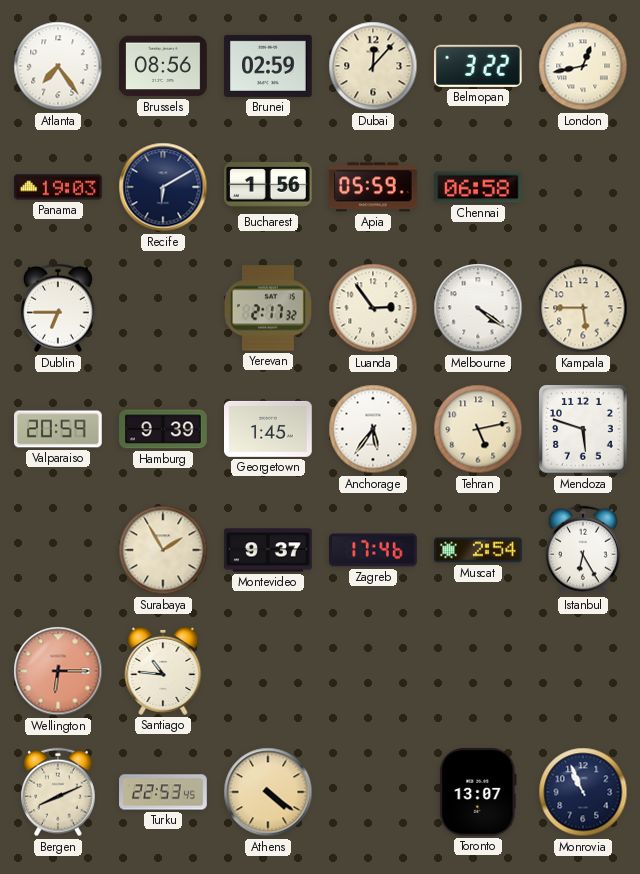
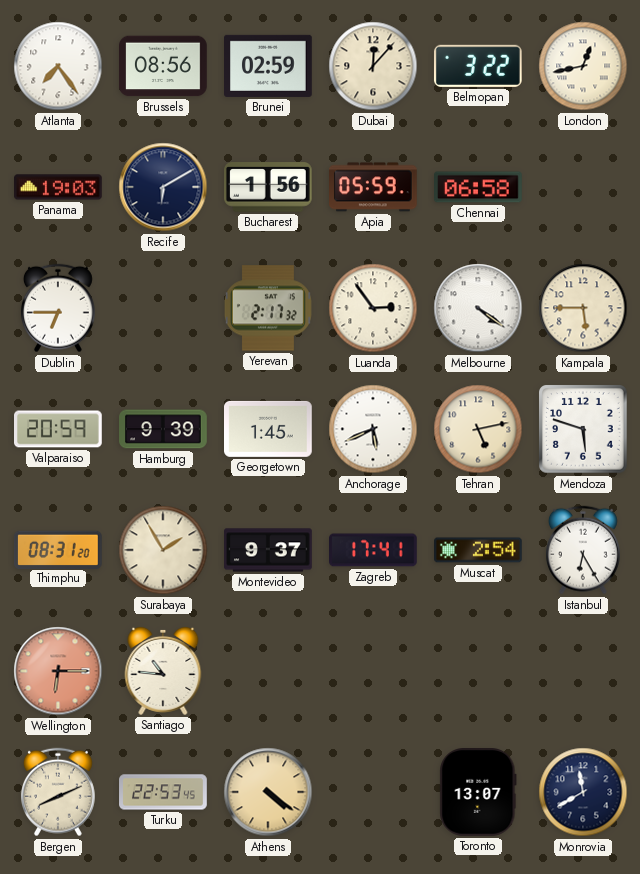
Anchorage: 5:36 -> 5:41
Thimphu: none -> 08:31
Zagreb: 17:46 -> 17:41
Monrovia: 10:56 -> 11:40
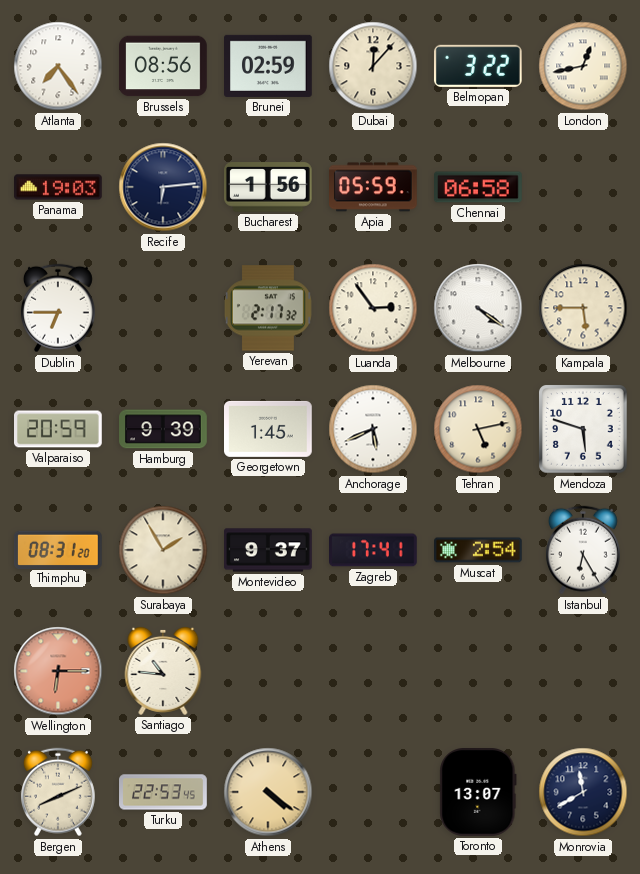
Recife: 6:10 -> 6:14
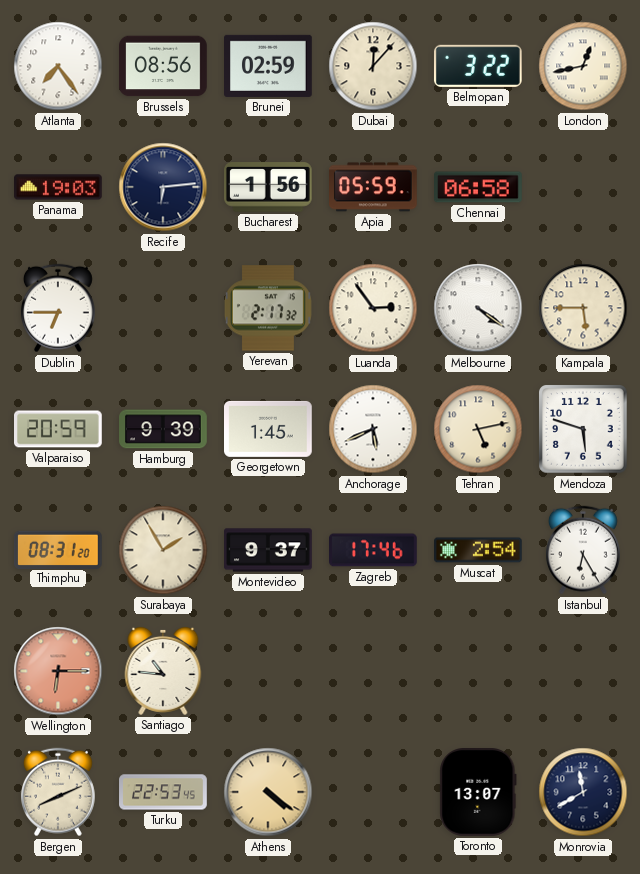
Zagreb: 17:41 -> 17:46
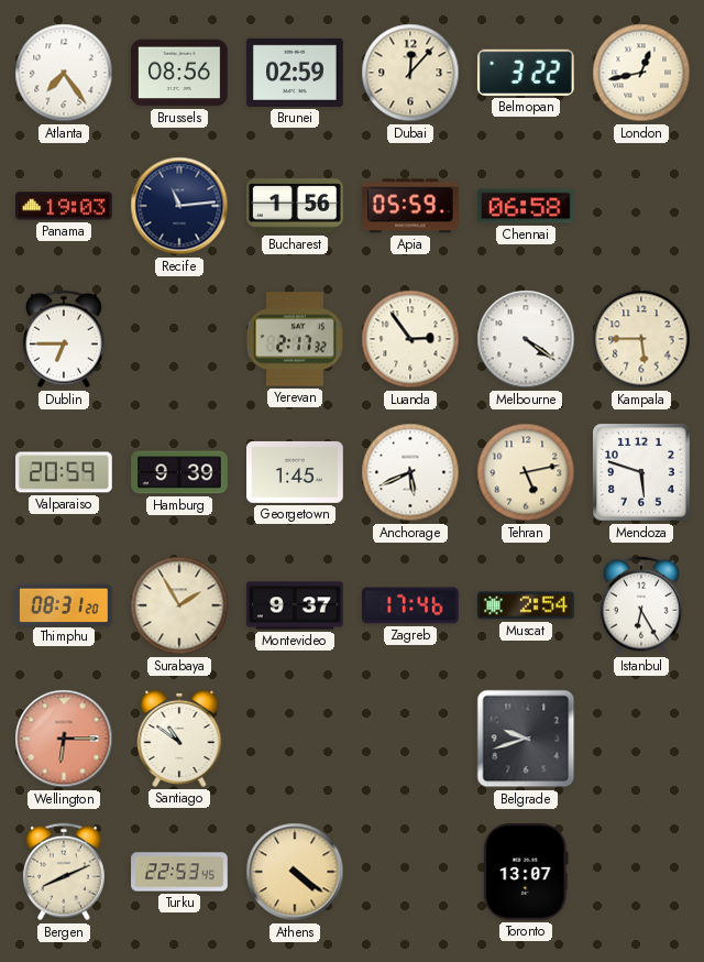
Recife: 6:14 -> 11:14
Santiago: 10:46 -> 10:51
Belgrade: none -> 9:42
Monrovia: 11:40 -> none
